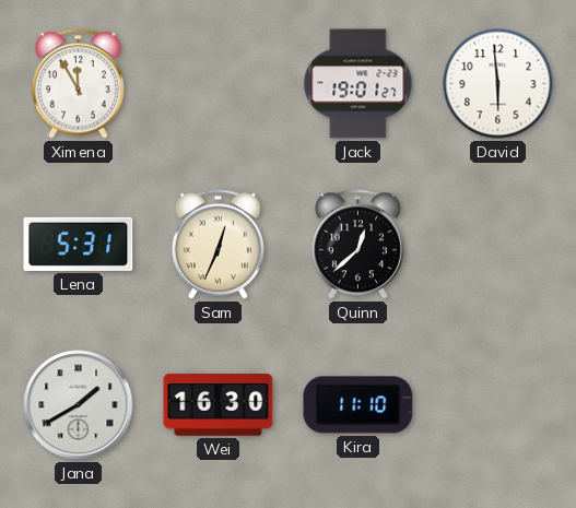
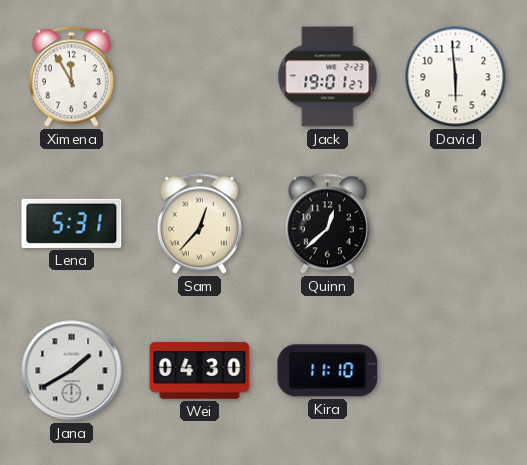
Sam: 12:34 -> 12:37
Wei: 16:30 -> 04:30
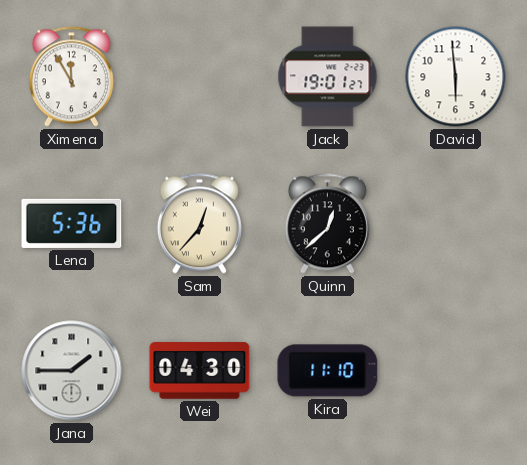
Lena: 5:31 -> 5:36
Jana: 1:40 -> 1:45
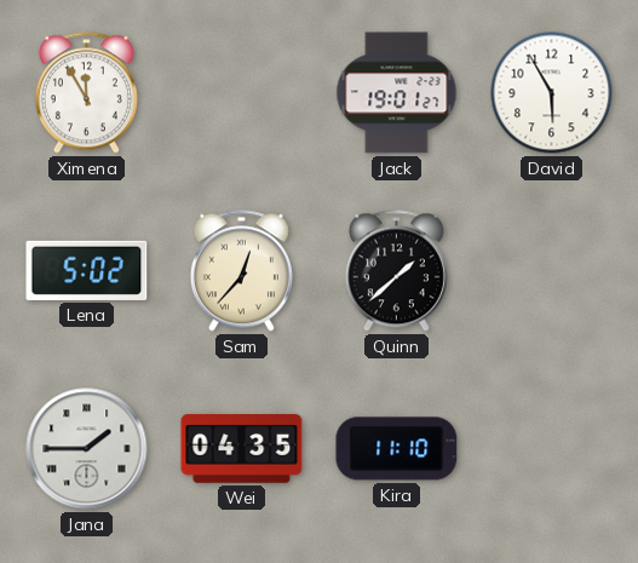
David: 5:59 -> 5:55
Lena: 5:36 -> 5:02
Quinn: 12:38 -> 1:38
Wei: 04:30 -> 04:35
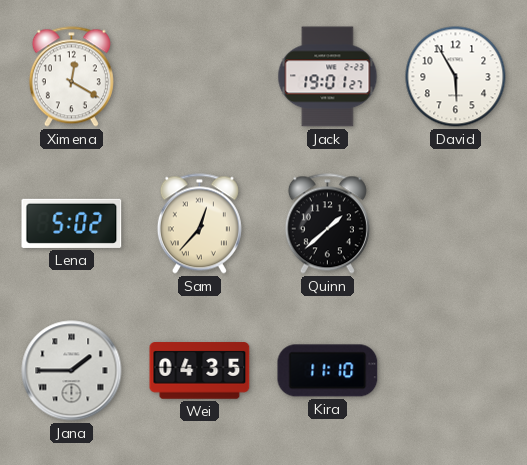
Ximena: 11:55 -> 12:20
